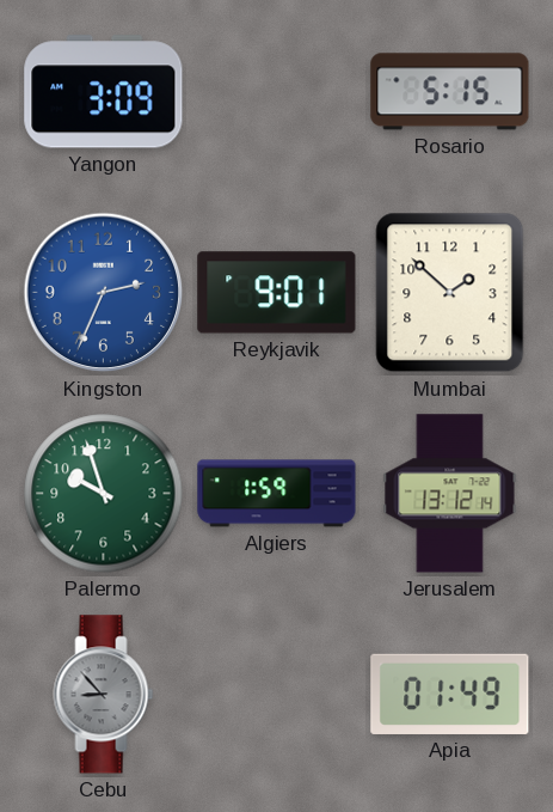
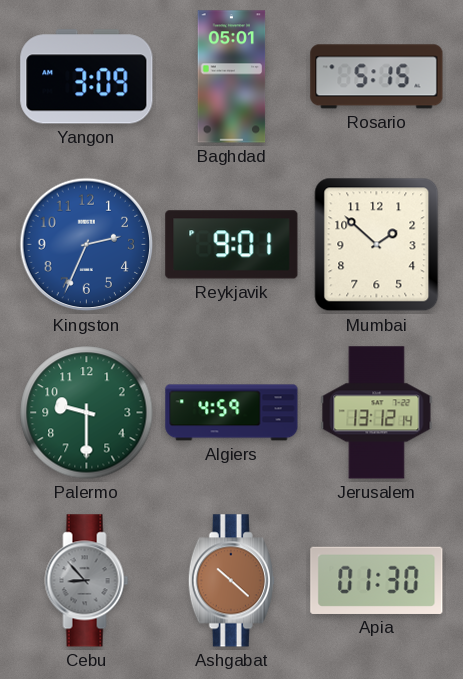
Baghdad: none -> 05:01
Palermo: 9:57 -> 9:30
Algiers: 1:59 -> 4:59
Ashgabat: none -> 10:22
Apia: 01:49 -> 01:30
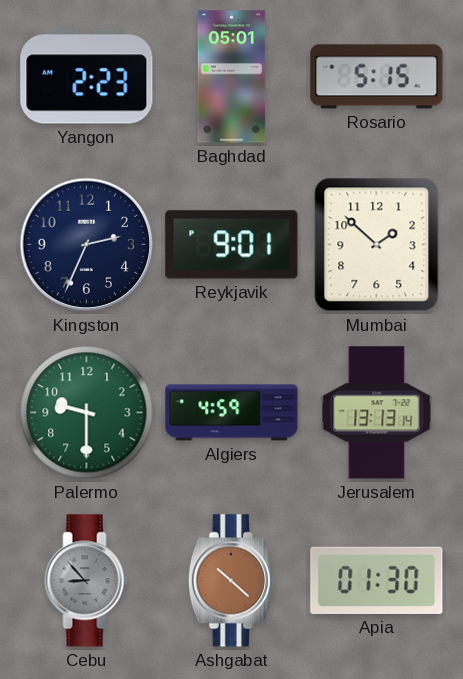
Yangon: 3:09 -> 2:23
Kingston dial: blue -> navy
Jerusalem: 13:12 -> 13:13
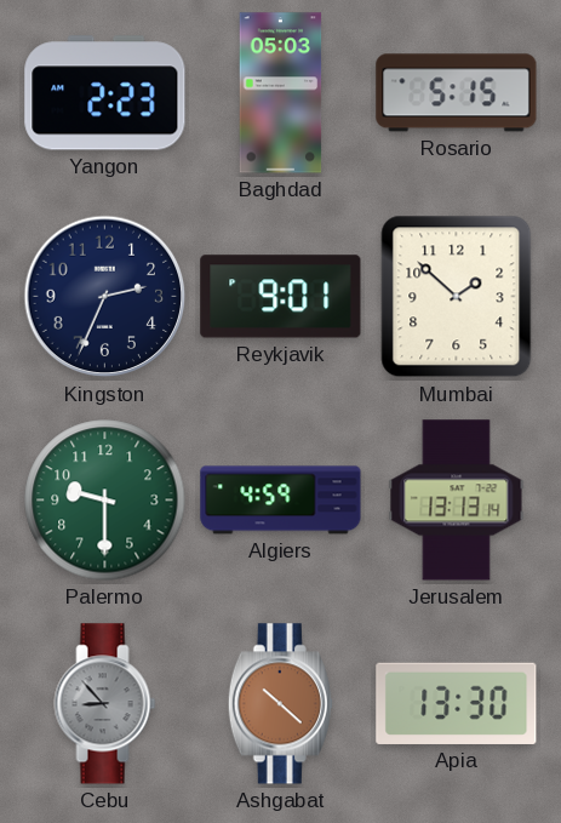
Baghdad: 05:01 -> 05:03
Apia: 01:30 -> 13:30
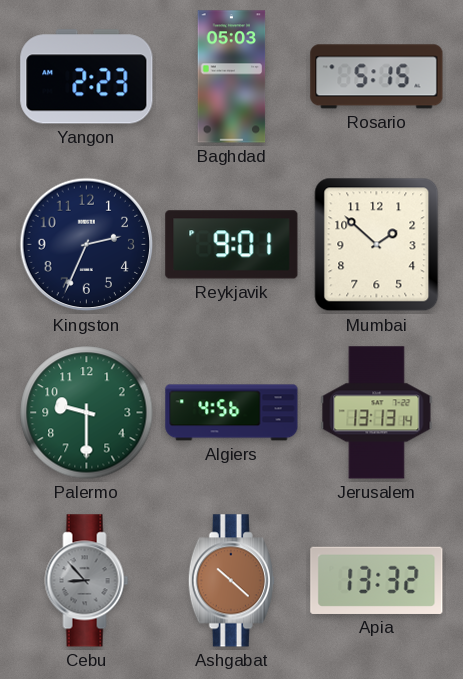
Algiers: 4:59 -> 4:56
Apia: 13:30 -> 13:32
